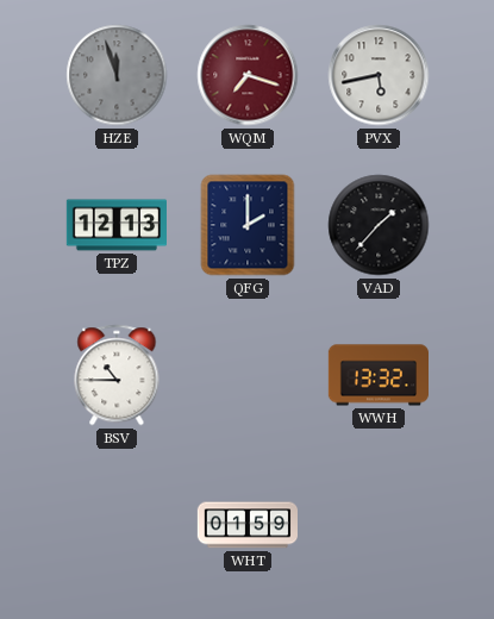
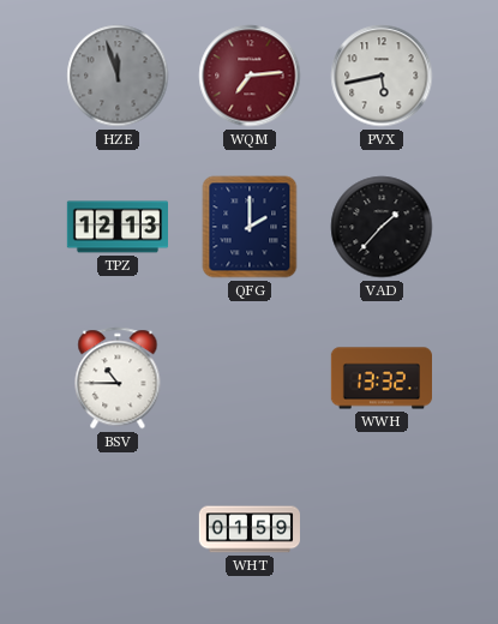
WQM: 7:18 -> 7:14
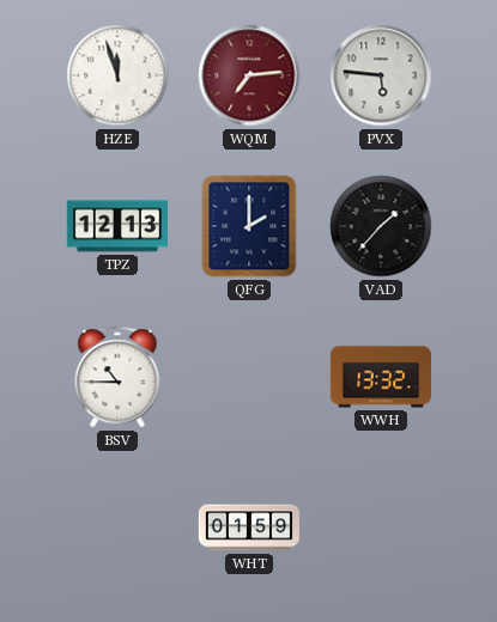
HZE dial: grey -> white
PVX: 5:43 -> 5:46
